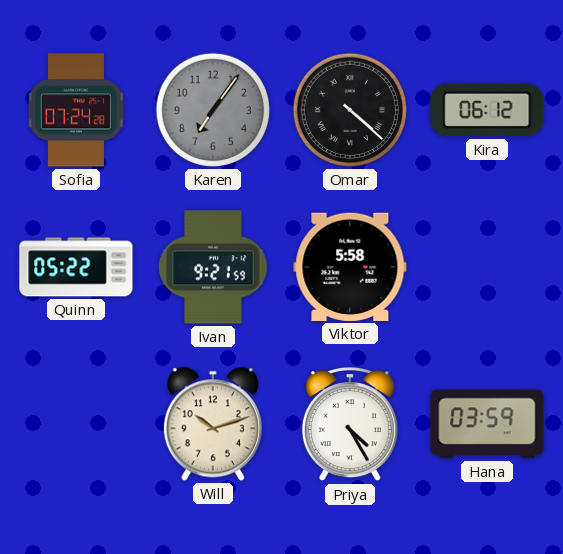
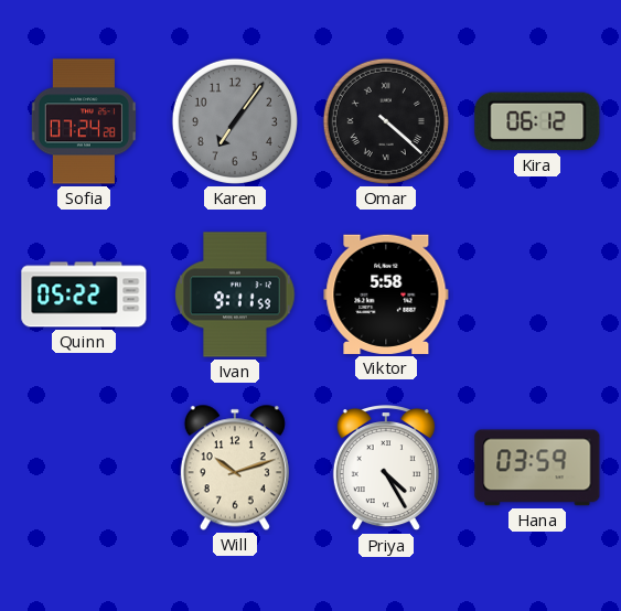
Ivan: 9:21 -> 9:11
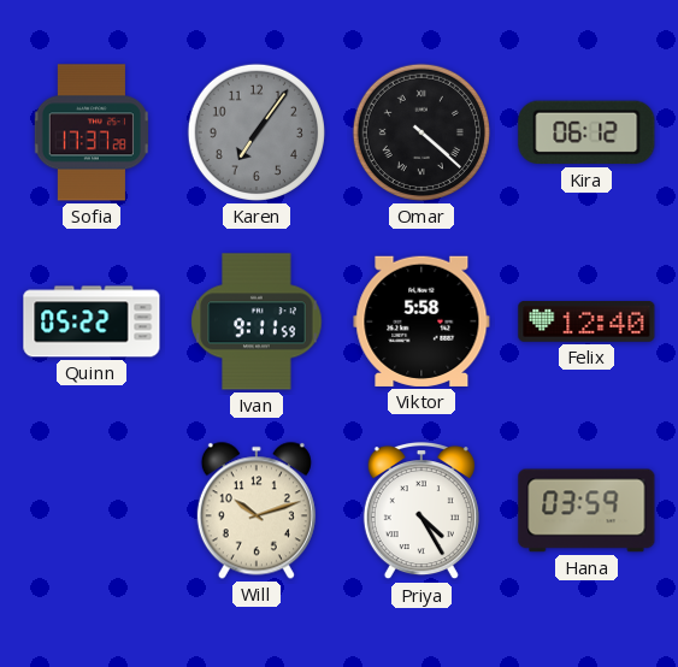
Sofia: 07:24 -> 17:37
Felix: none -> 12:40
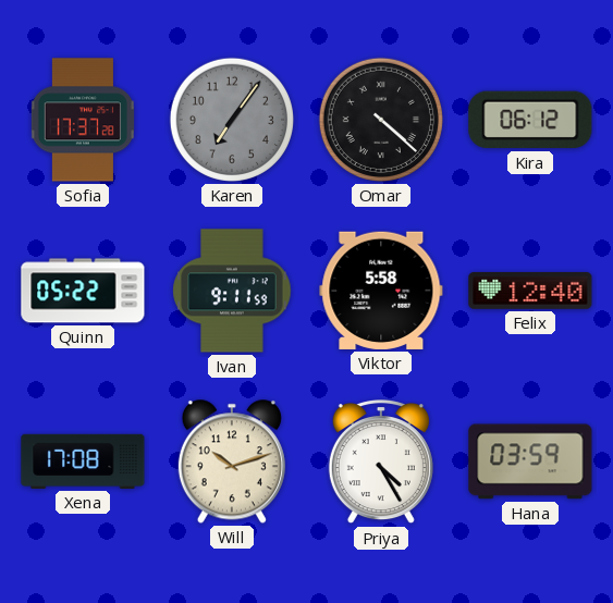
Xena: none -> 17:08
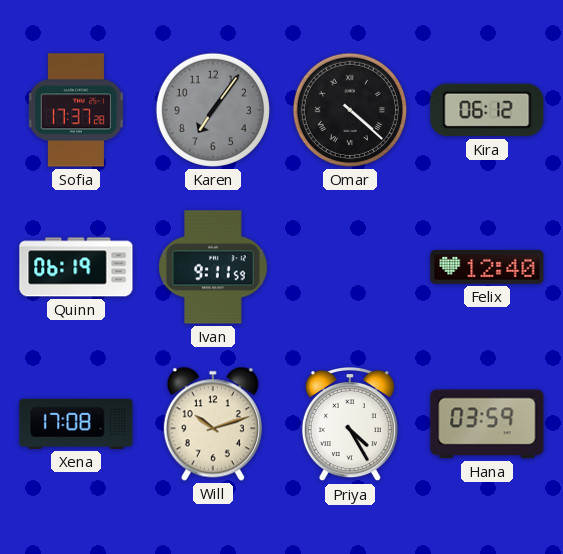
Quinn: 05:22 -> 06:19
Viktor: 5:58 -> none
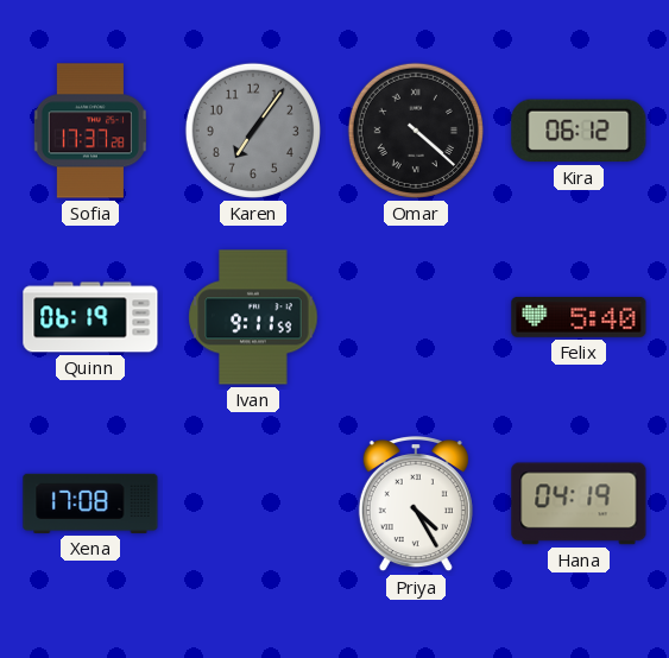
Felix: 12:40 -> 5:40
Will: 10:12 -> none
Hana: 03:59 -> 04:19
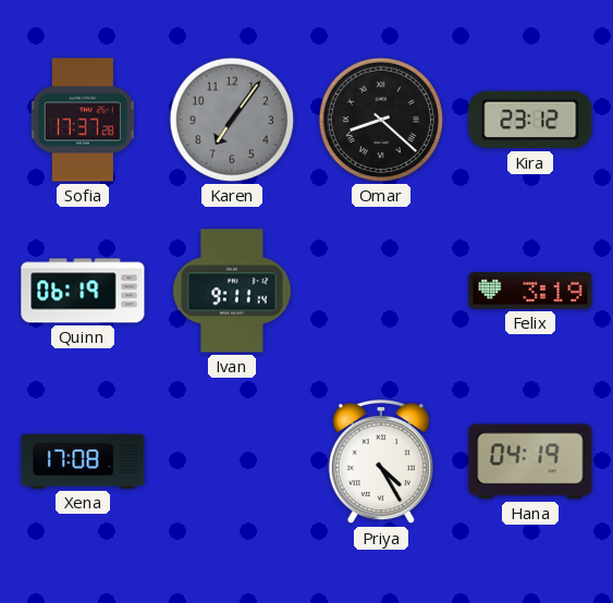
Omar: 4:22 -> 8:22
Kira: 06:12 -> 23:12
Ivan: 9:11:59 -> 9:11:14
Felix: 5:40 -> 3:19
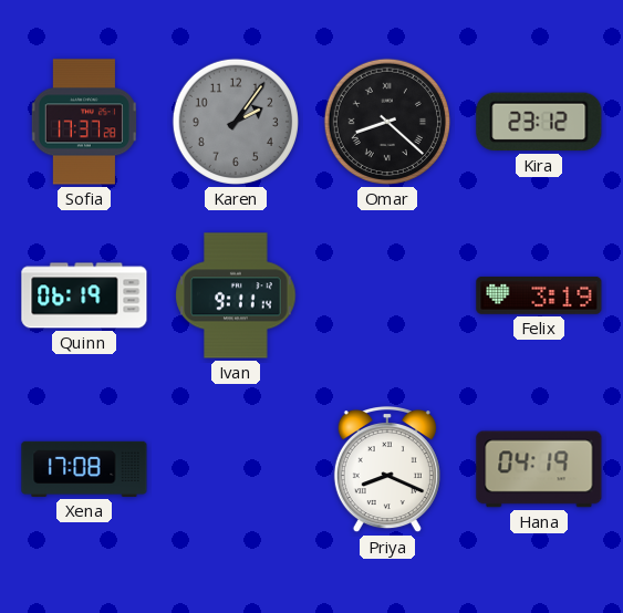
Karen: 7:06 -> 2:06
Priya: 4:25 -> 8:19
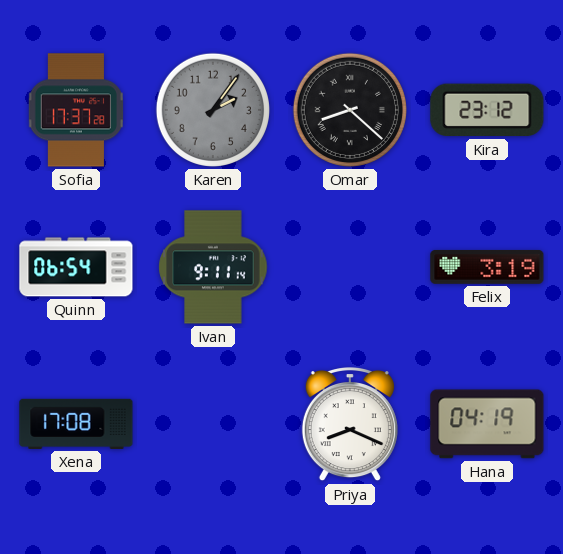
Quinn: 06:19 -> 06:54
